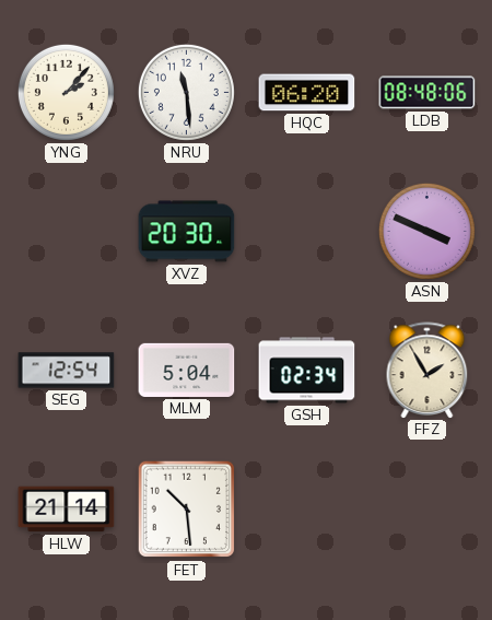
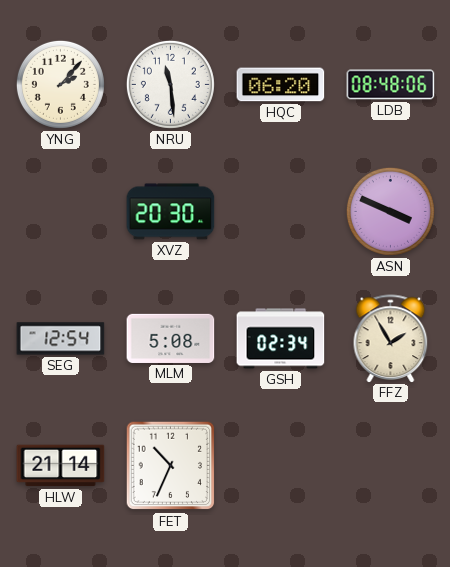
MLM: 5:04 -> 5:08
FET: 10:29 -> 10:34
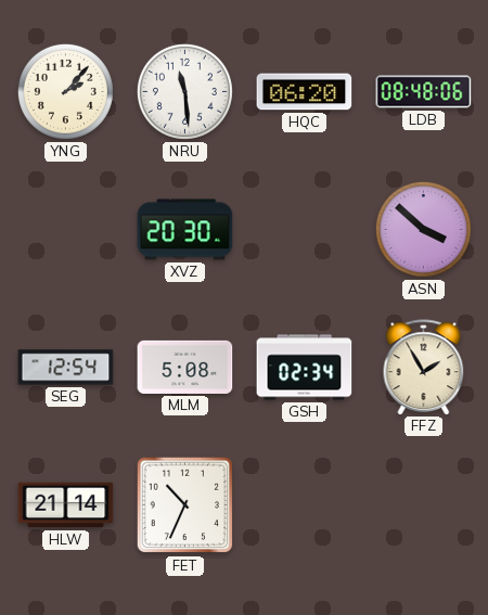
ASN: 3:49 -> 3:52
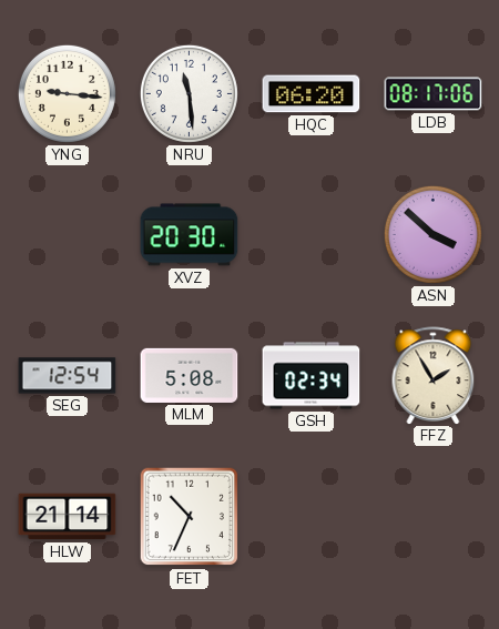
YNG: 2:07 -> 9:16
LDB: 08:48 -> 08:17
